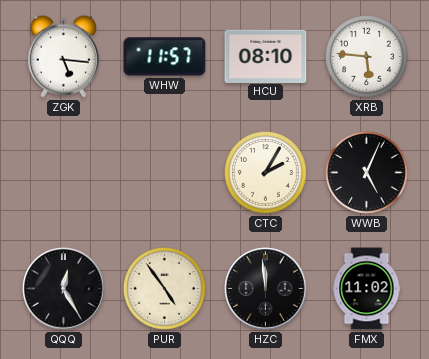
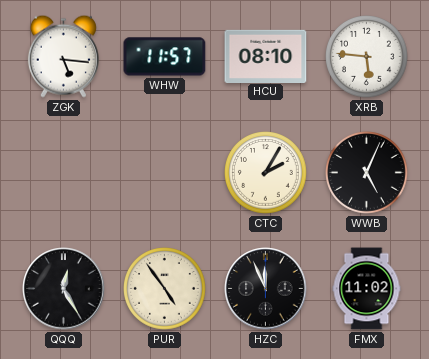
HZC: 11:59 -> 11:56
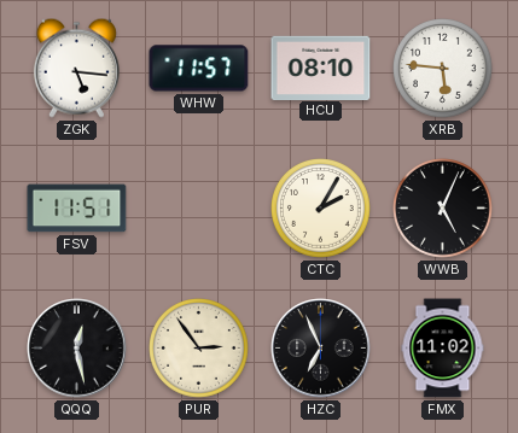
FSV: none -> 11:51
QQQ: 12:25 -> 12:28
PUR: 4:54 -> 2:54
HZC: 11:56 -> 6:56
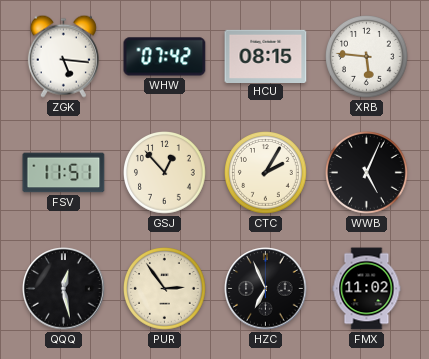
WHW: 11:57 -> 07:42
HCU: 08:10 -> 08:15
GSJ: none -> 12:53
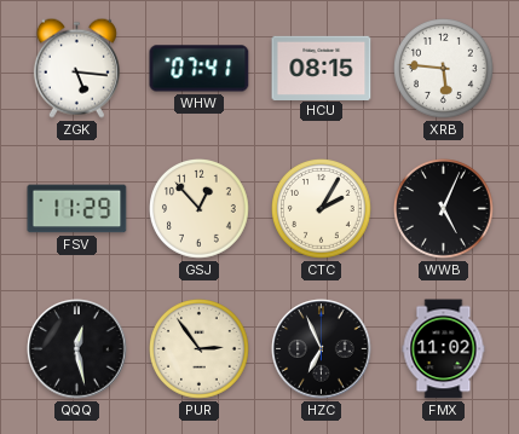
WHW: 07:42 -> 07:41
FSV: 11:51 -> 11:29
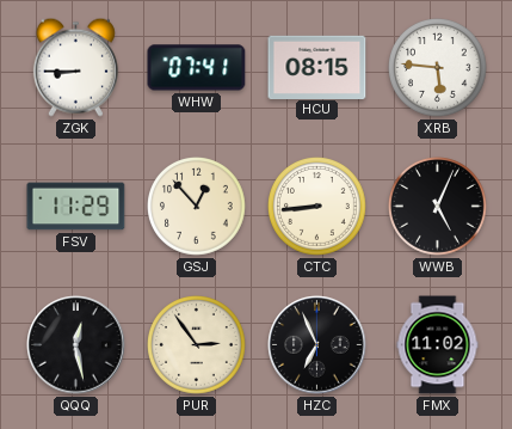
ZGK: 5:16 -> 8:45
CTC: 2:05 -> 8:44
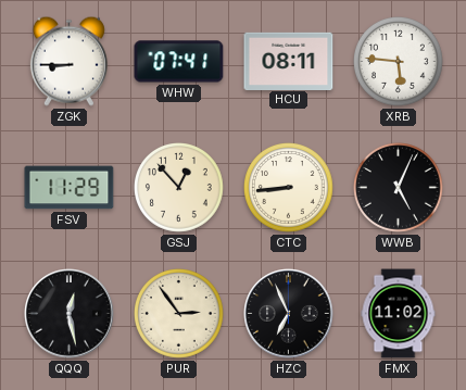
HCU: 08:15 -> 08:11
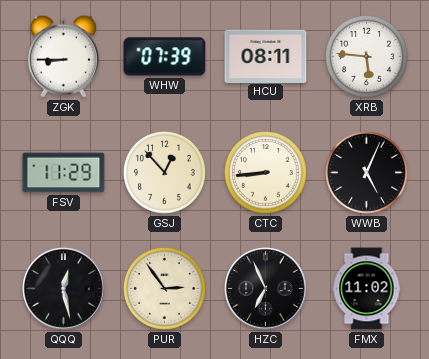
WHW: 07:41 -> 07:39
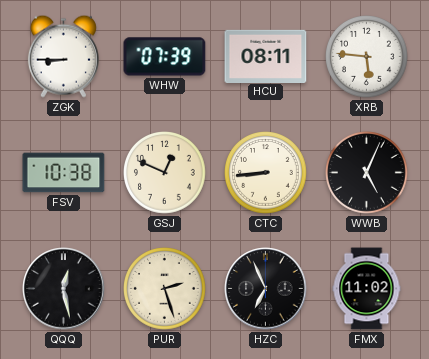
FSV: 11:29 -> 10:38
GSJ: 12:53 -> 12:49
PUR: 2:54 -> 2:27
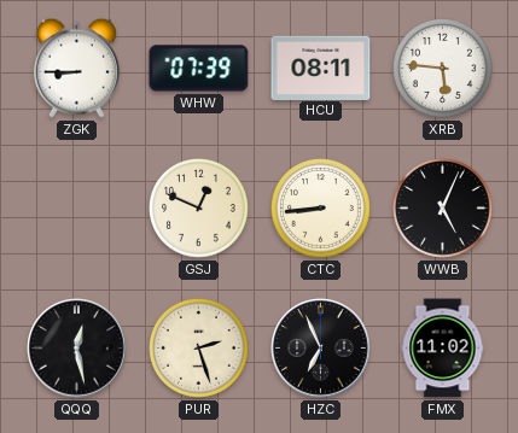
FSV: 10:38 -> none
